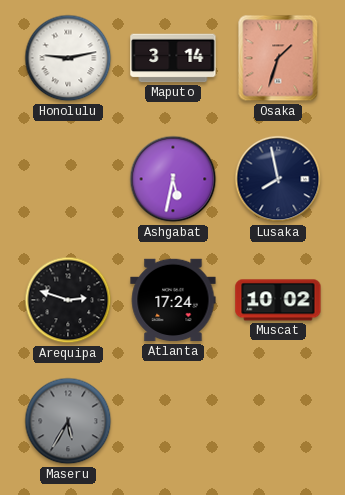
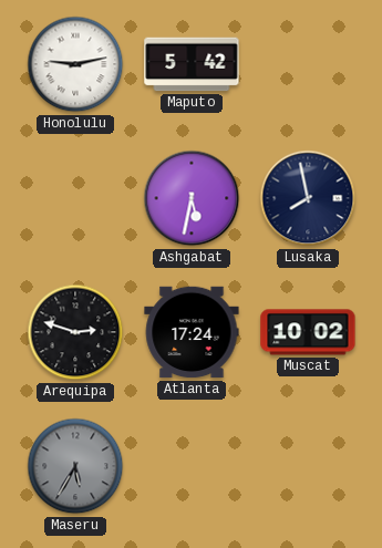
Maputo: 3:14 -> 5:42
Osaka: 1:33 -> none
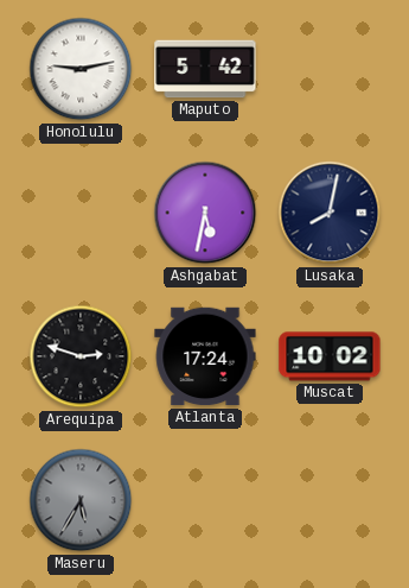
Lusaka: 7:58 -> 8:02
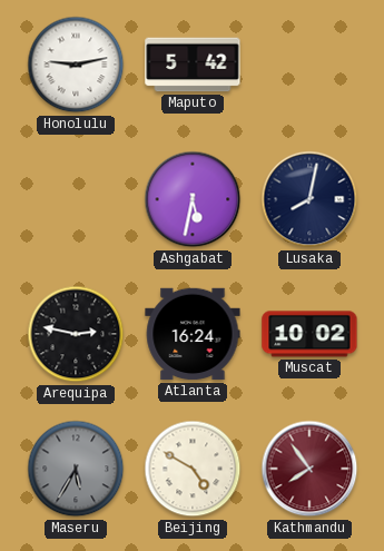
Arequipa: 2:48 -> 2:47
Atlanta: 17:24 -> 16:24
Beijing: none -> 4:50
Kathmandu: none -> 7:54
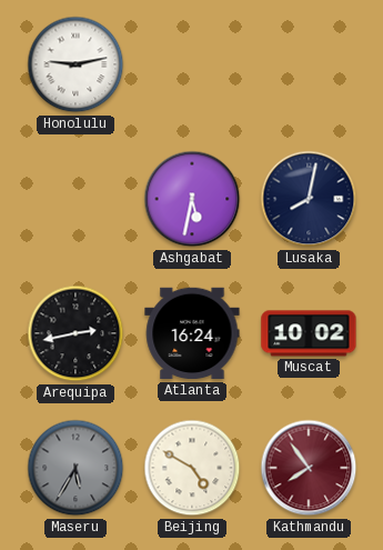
Maputo: 5:42 -> none
Arequipa: 2:47 -> 2:43
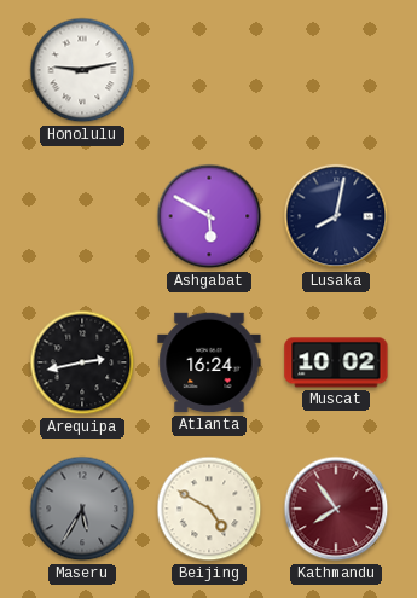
Ashgabat: 5:32 -> 5:50
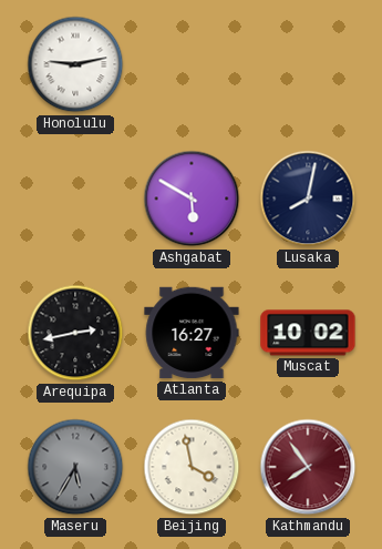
Atlanta: 16:24 -> 16:27
Beijing: 4:50 -> 3:58
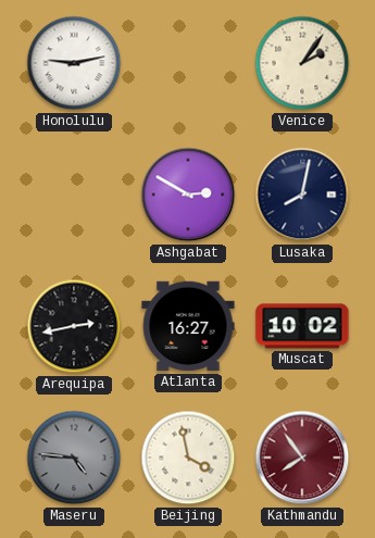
Venice: none -> 2:06
Ashgabat: 5:50 -> 2:50
Maseru: 5:35 -> 4:46
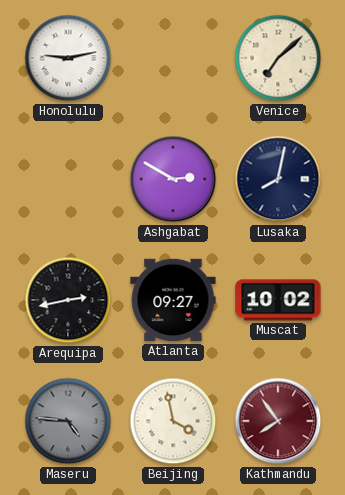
Venice: 2:06 -> 7:08
Atlanta: 16:27 -> 09:27
